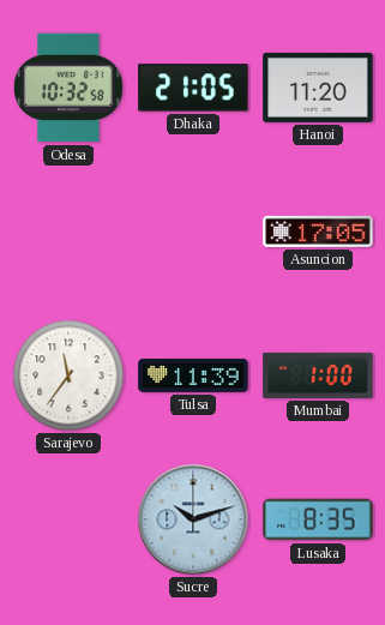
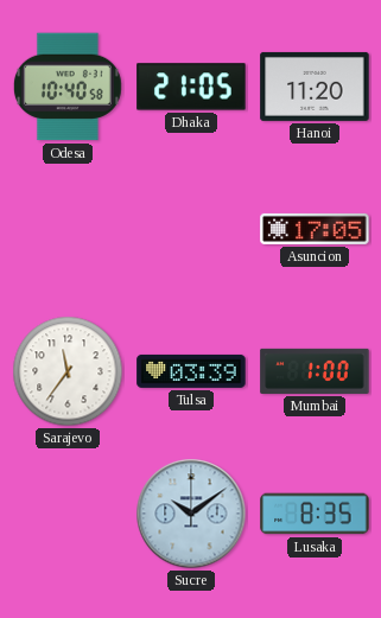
Odesa: 10:32 -> 10:40
Tulsa: 11:39 -> 03:39
Sucre: 10:12 -> 10:09
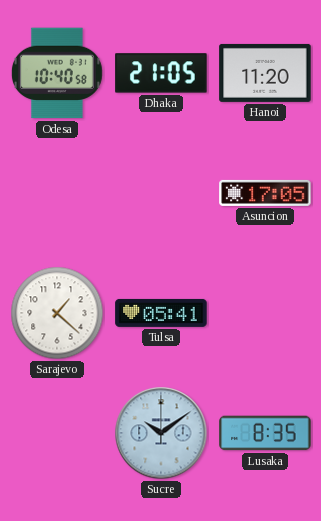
Sarajevo: 11:36 -> 1:22
Tulsa: 03:39 -> 05:41
Mumbai: 1:00 -> none
